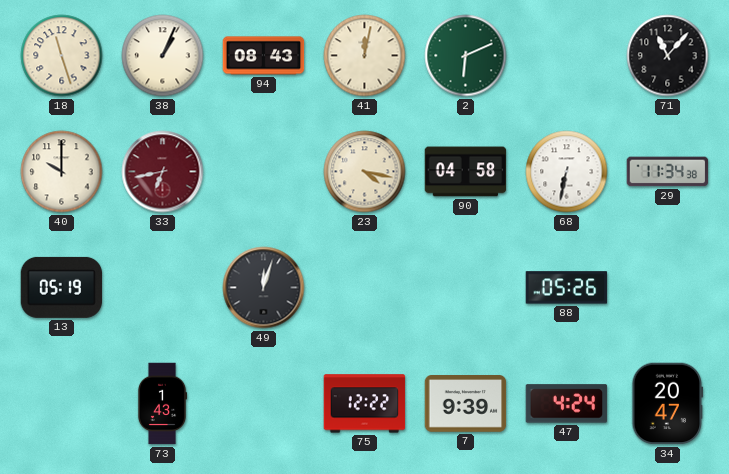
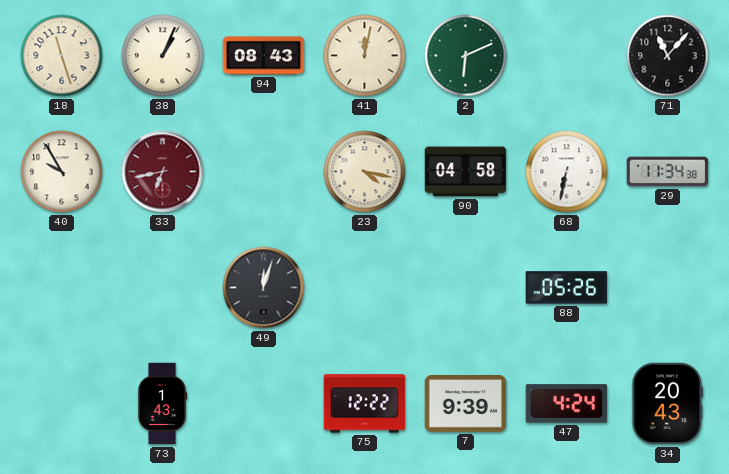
40: 10:00 -> 9:55
13: 05:19 -> none
34: 20:47 -> 20:43
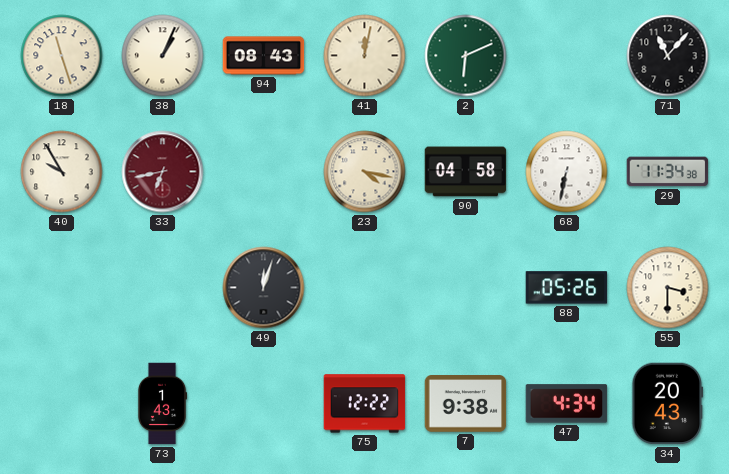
55: none -> 3:30
7: 9:39 -> 9:38
47: 4:24 -> 4:34
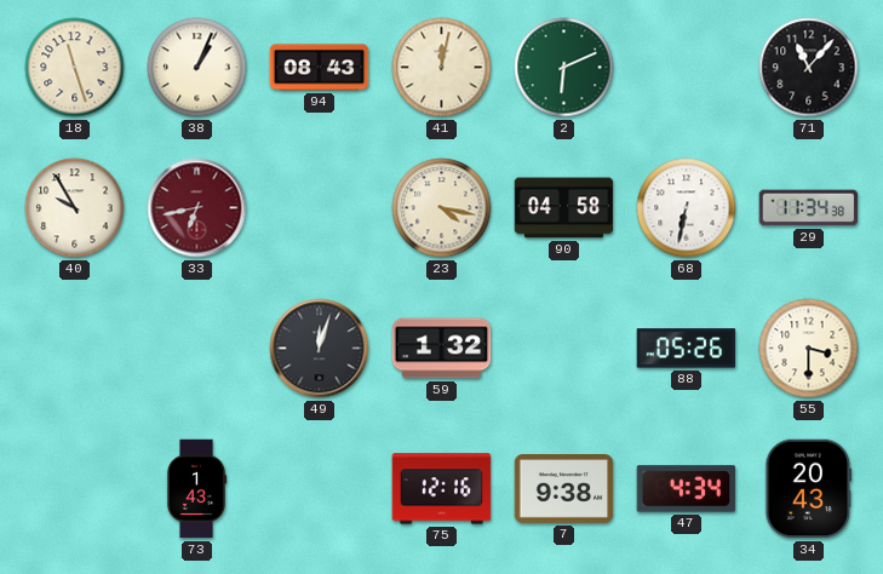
59: none -> 1:32
75: 12:22 -> 12:16
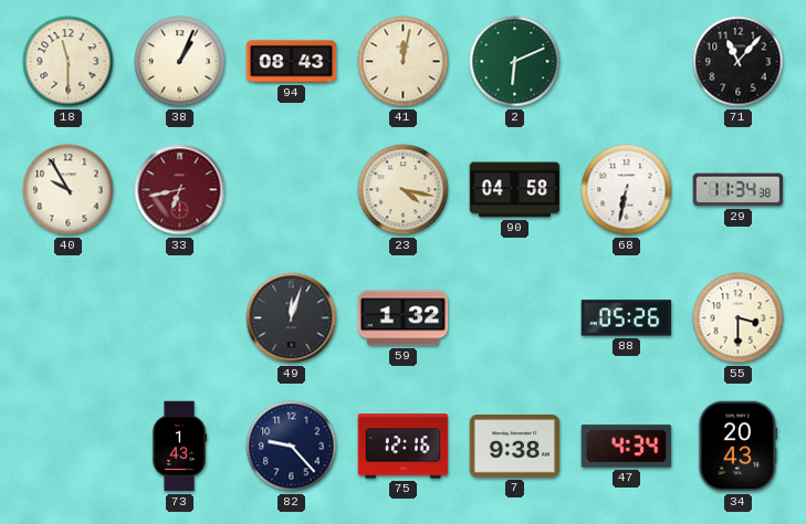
18: 11:27 -> 11:30
82: none -> 9:23
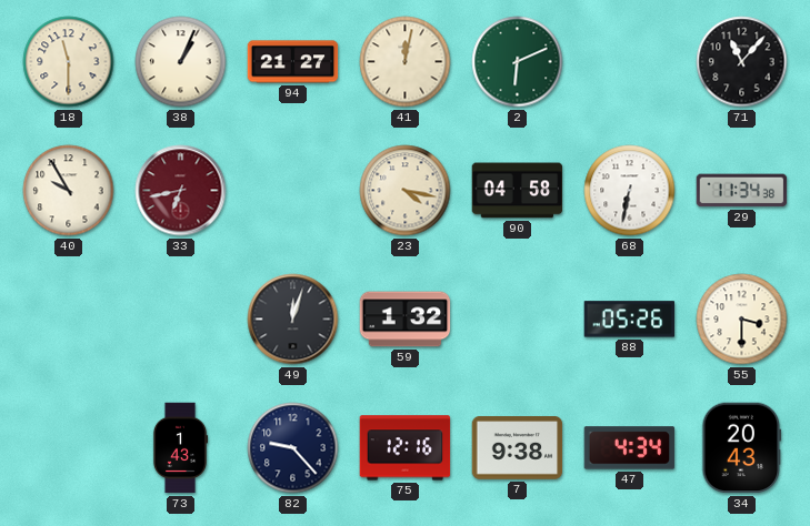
94: 08:43 -> 21:27
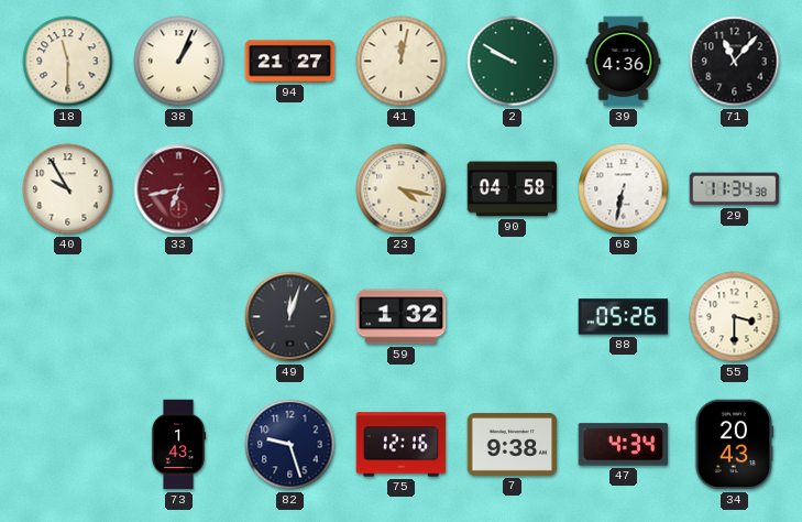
2: 6:11 -> 9:50
39: none -> 4:36
82: 9:23 -> 9:27
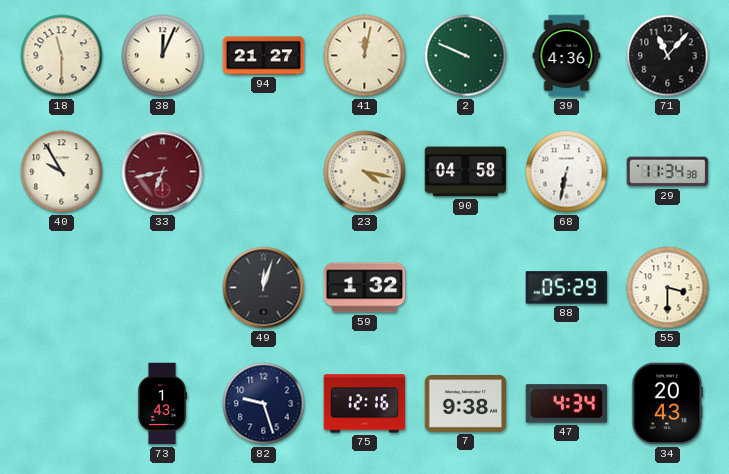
38: 1:04 -> 12:04
2: 9:50 -> 9:49
88: 05:26 -> 05:29
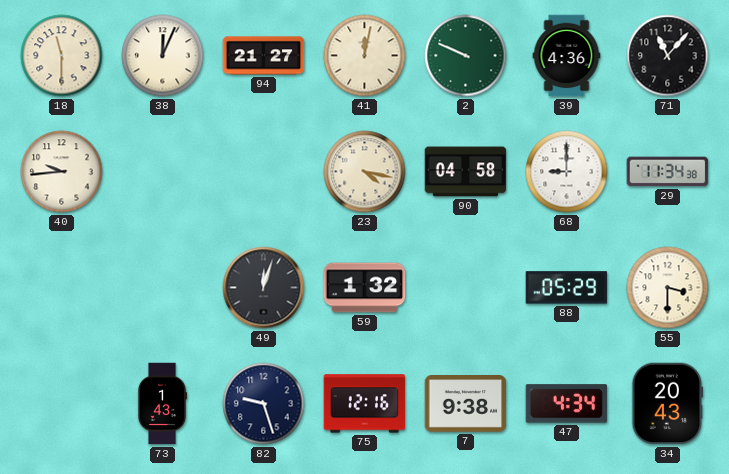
40: 9:55 -> 9:44
33: 6:43 -> none
68: 6:32 -> 9:00
